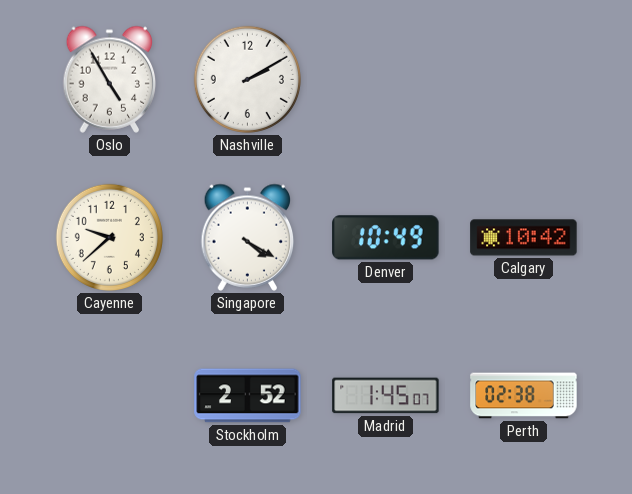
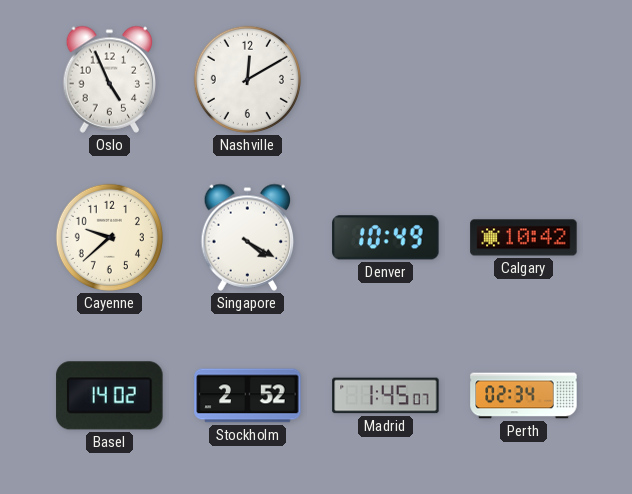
Oslo: 4:55 -> 4:56
Nashville: 2:10 -> 12:10
Basel: none -> 14:02
Perth: 02:38 -> 02:34
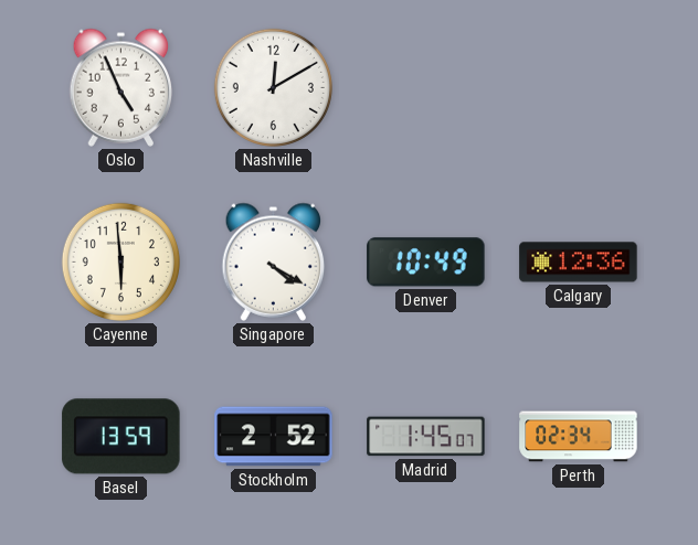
Cayenne: 9:38 -> 5:59
Calgary: 10:42 -> 12:36
Basel: 14:02 -> 13:59
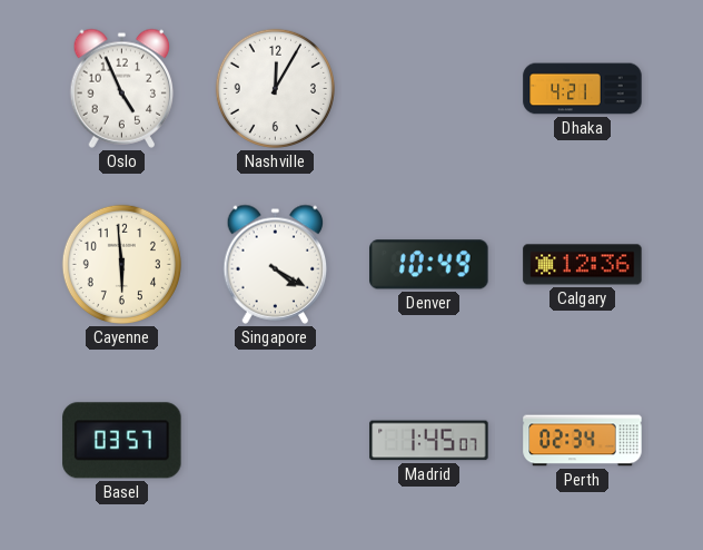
Nashville: 12:10 -> 12:05
Dhaka: none -> 4:21
Basel: 13:59 -> 03:57
Stockholm: 2:52 -> none
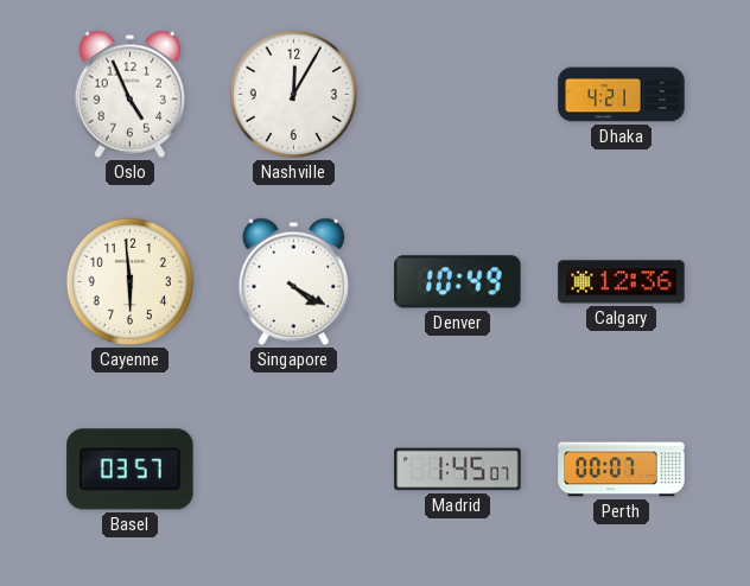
Perth: 02:34 -> 00:07
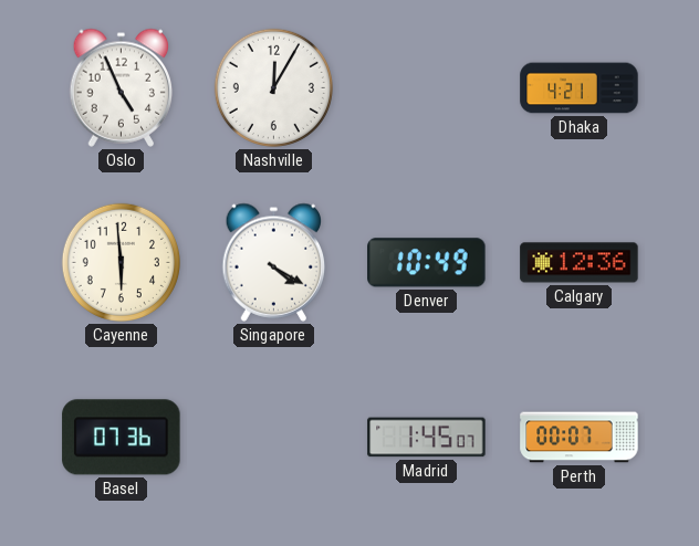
Basel: 03:57 -> 07:36
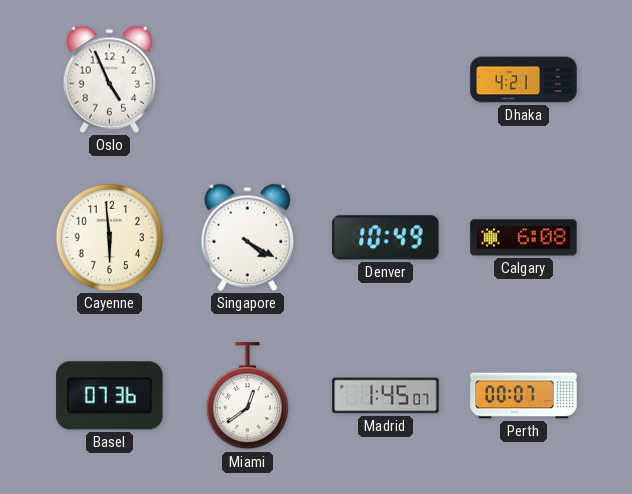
Nashville: 12:05 -> none
Calgary: 12:36 -> 6:08
Miami: none -> 12:39
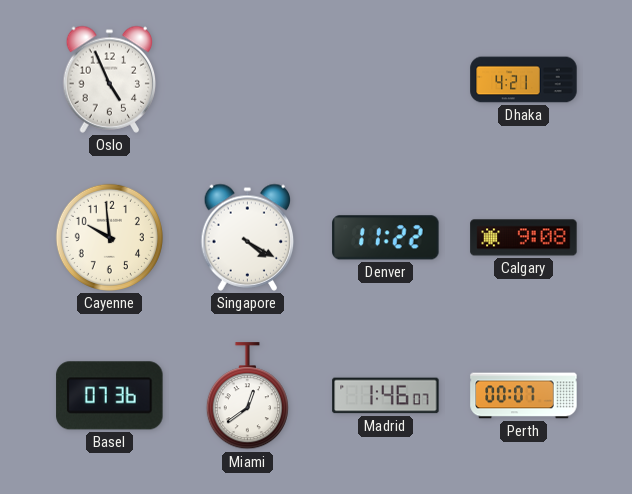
Cayenne: 5:59 -> 9:59
Denver: 10:49 -> 11:22
Calgary: 6:08 -> 9:08
Madrid: 1:45 -> 1:46
